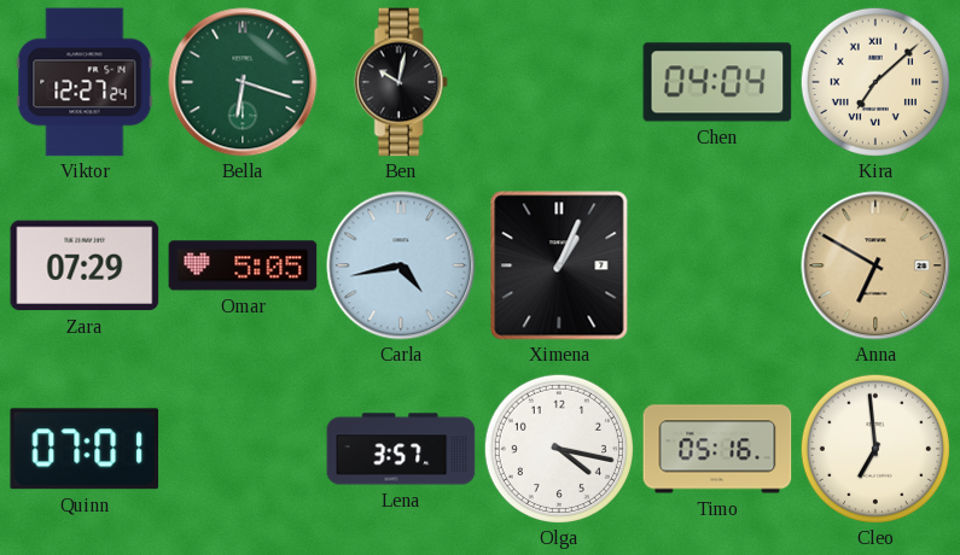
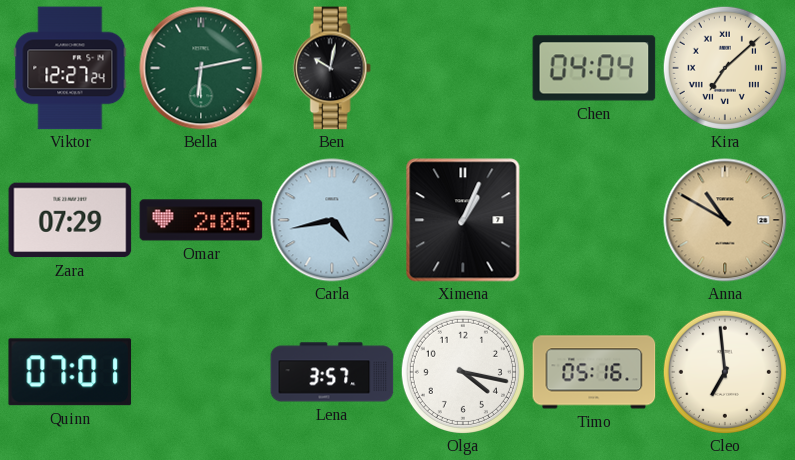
Bella: 6:18 -> 6:13
Omar: 5:05 -> 2:05
Anna: 6:50 -> 10:50
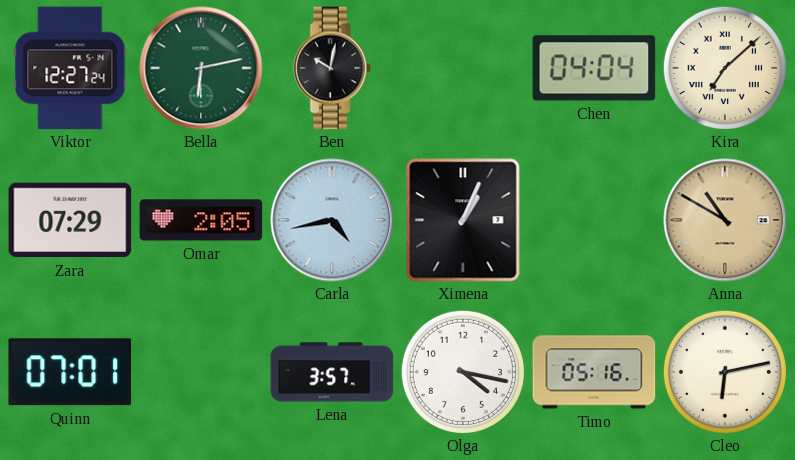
Cleo: 6:59 -> 6:13
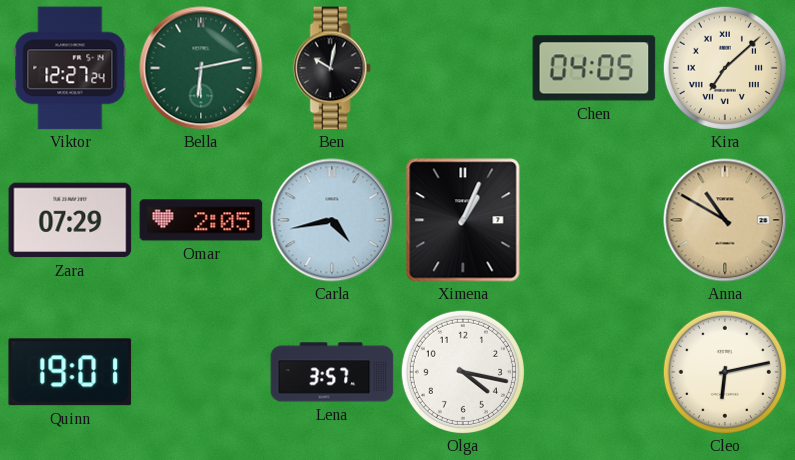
Chen: 04:04 -> 04:05
Quinn: 07:01 -> 19:01
Timo: 05:16 -> none
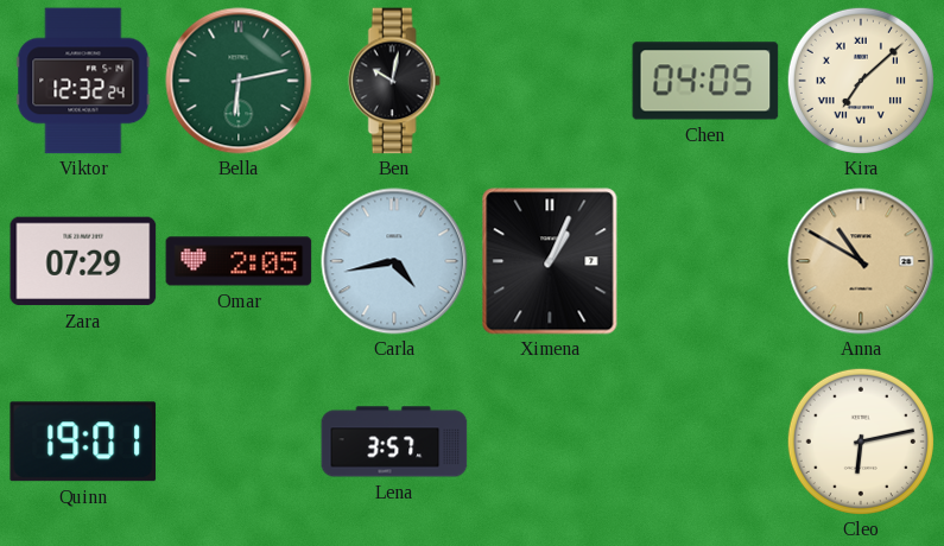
Viktor: 12:27 -> 12:32
Olga: 4:17 -> none
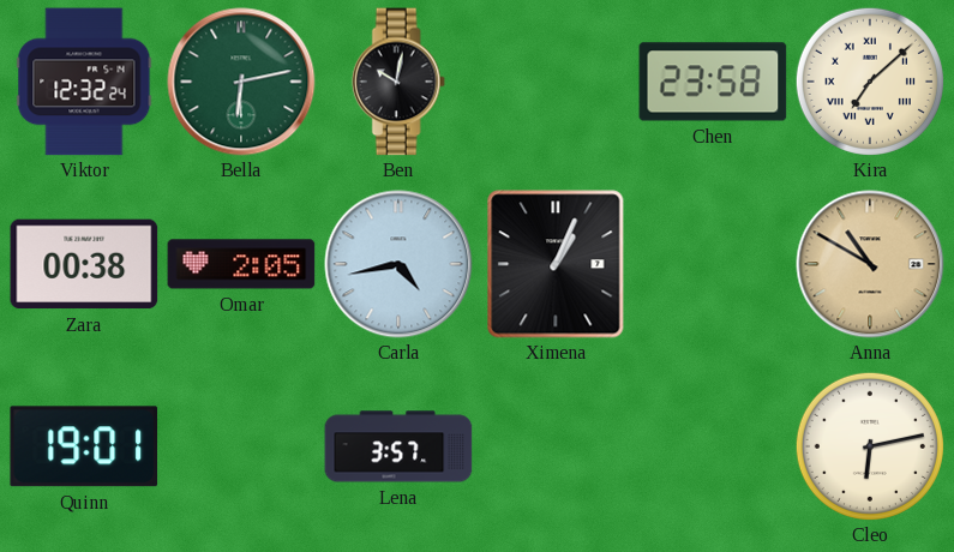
Chen: 04:05 -> 23:58
Zara: 07:29 -> 00:38
